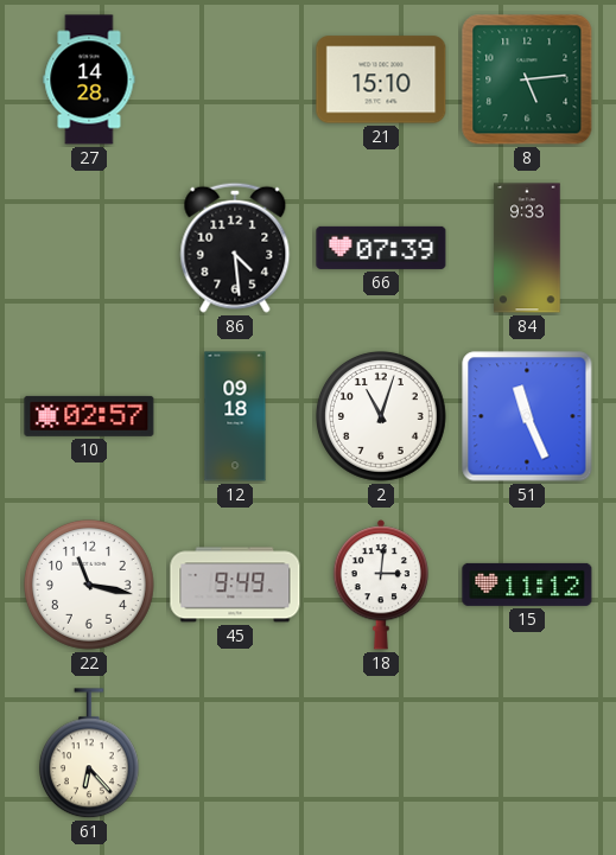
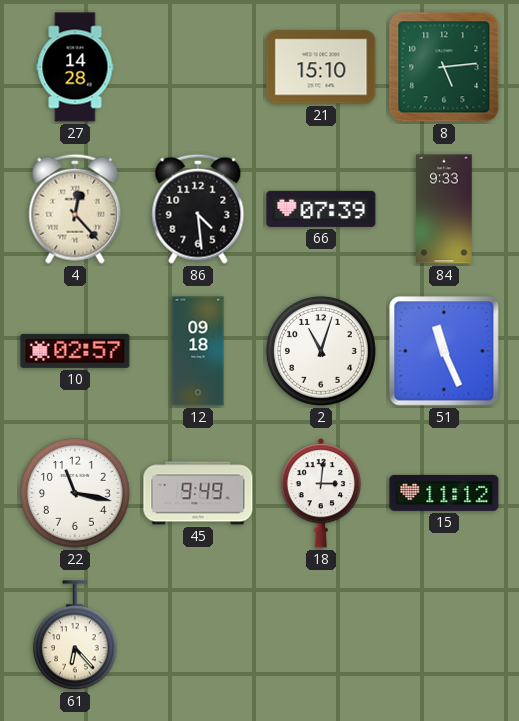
4: none -> 12:23
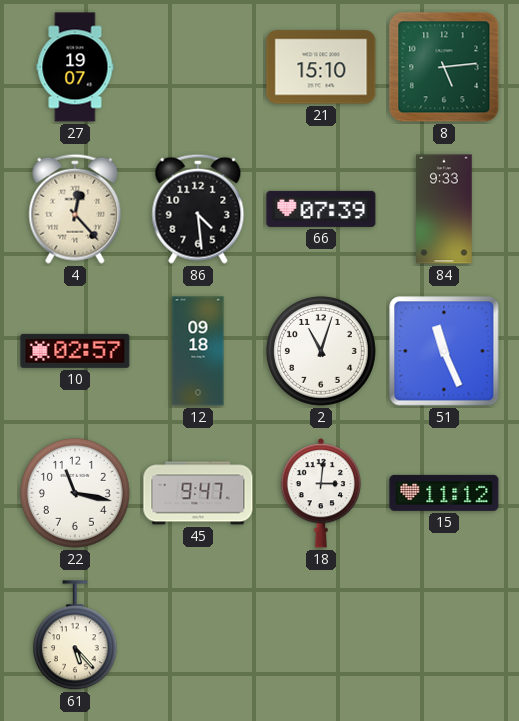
27: 14:28 -> 19:07
45: 9:49 -> 9:47
61: 6:23 -> 5:23
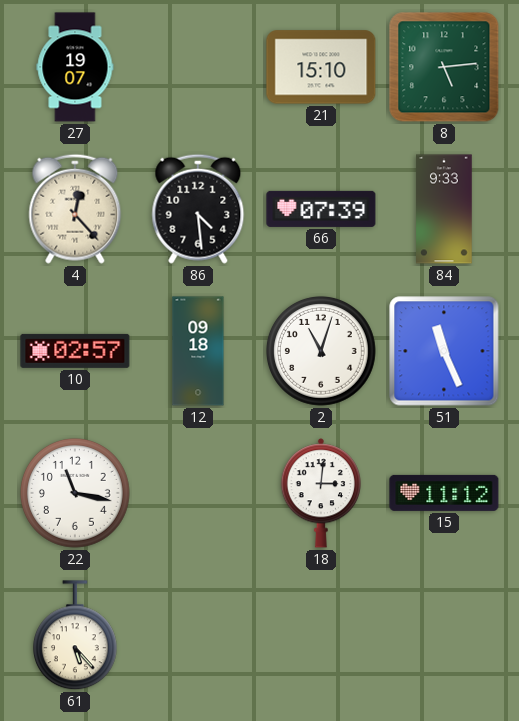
45: 9:47 -> none
